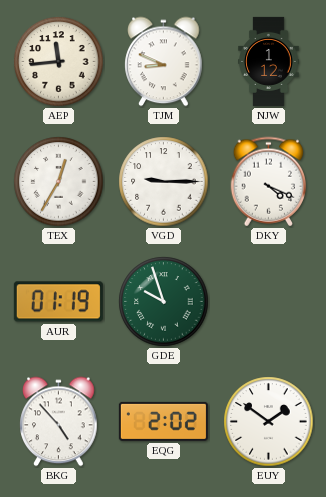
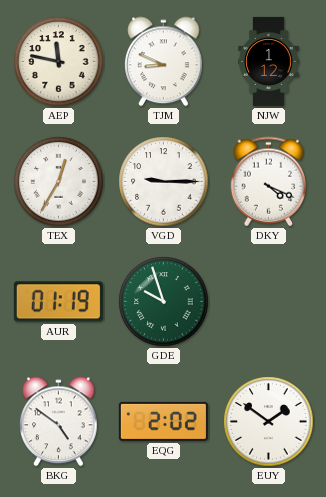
AEP: 11:44 -> 11:47
BKG: 4:53 -> 4:51
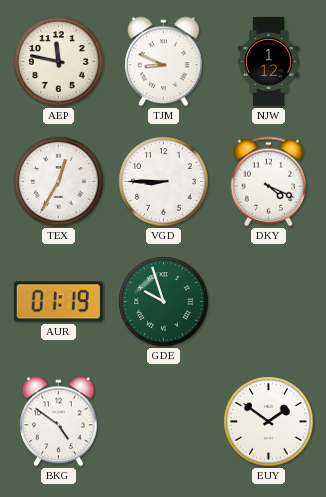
VGD: 9:15 -> 8:45
EQG: 2:02 -> none
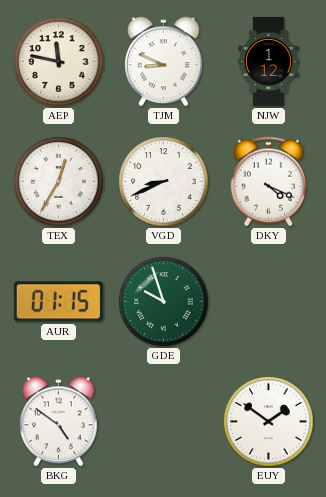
VGD: 8:45 -> 8:41
AUR: 01:19 -> 01:15
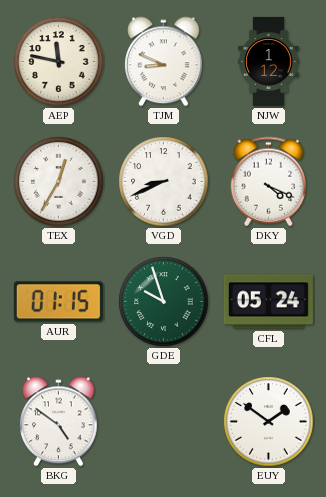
CFL: none -> 05:24
